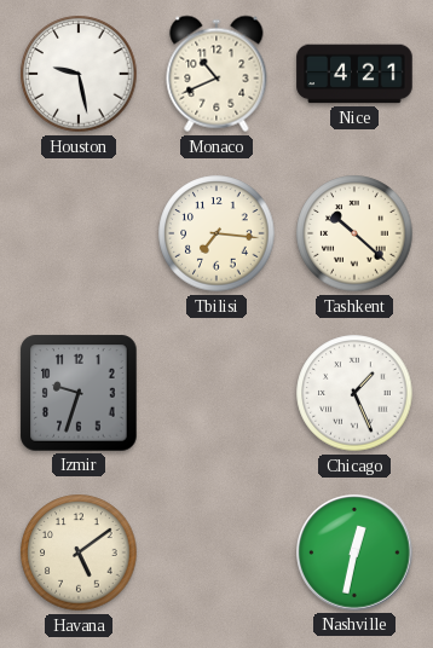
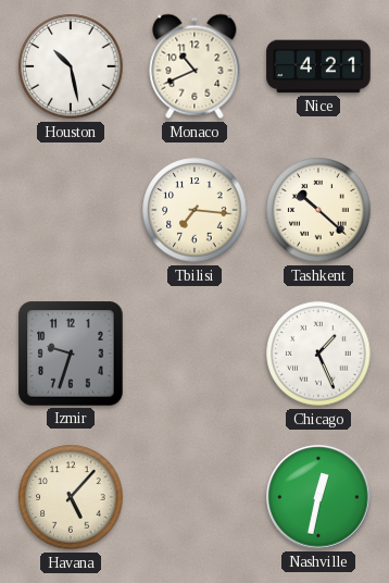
Houston: 9:28 -> 10:28
Havana: 5:09 -> 5:07
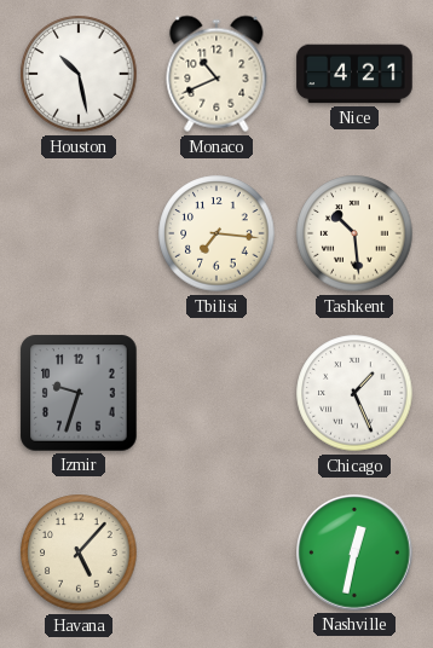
Tashkent: 10:22 -> 10:29
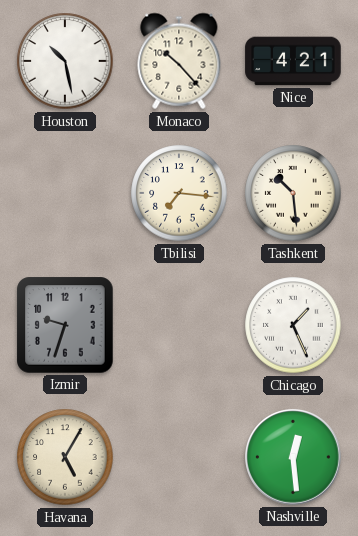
Monaco: 10:41 -> 10:23
Havana: 5:07 -> 5:05
Nashville: 12:32 -> 12:29
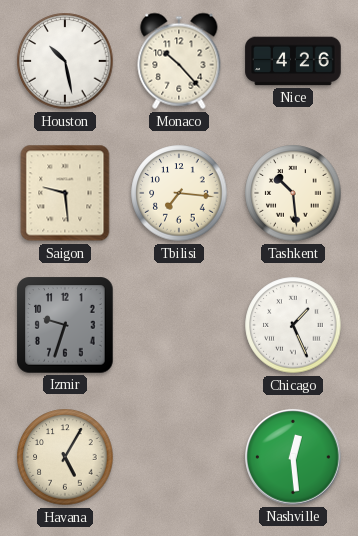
Nice: 4:21 -> 4:26
Saigon: none -> 9:29
